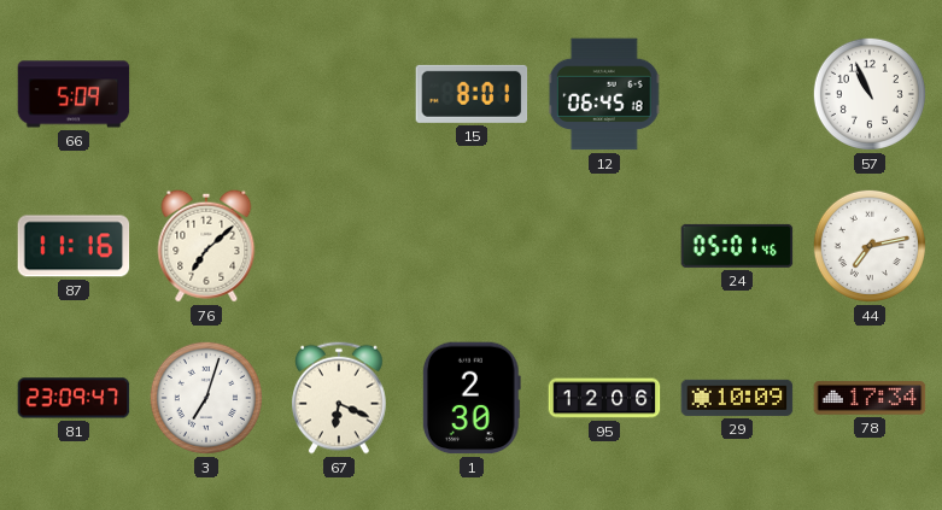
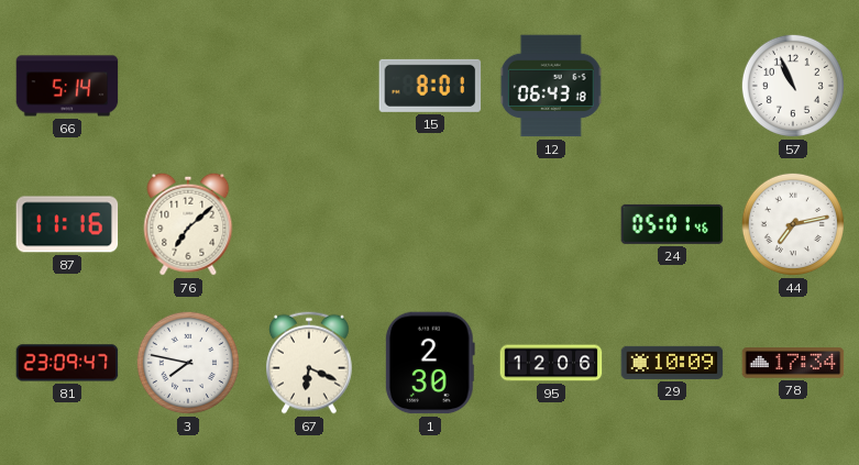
66: 5:09 -> 5:14
12: 06:45 -> 06:43
3: 7:03 -> 7:47
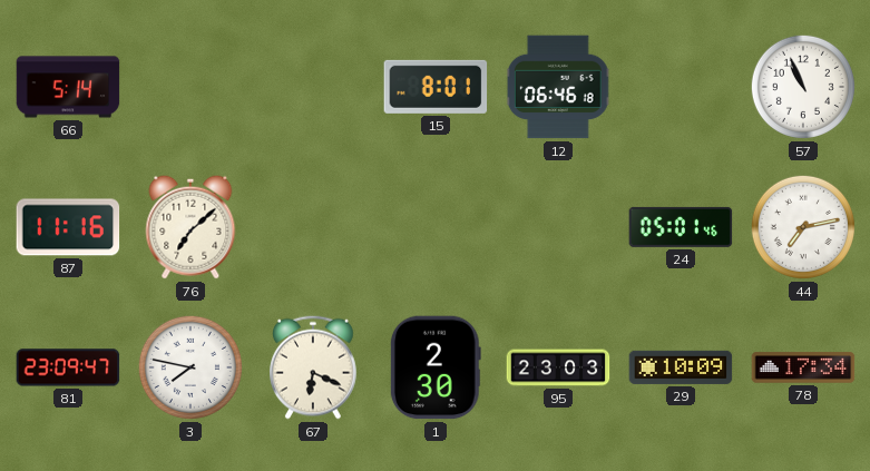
12: 06:43 -> 06:46
95: 12:06 -> 23:03
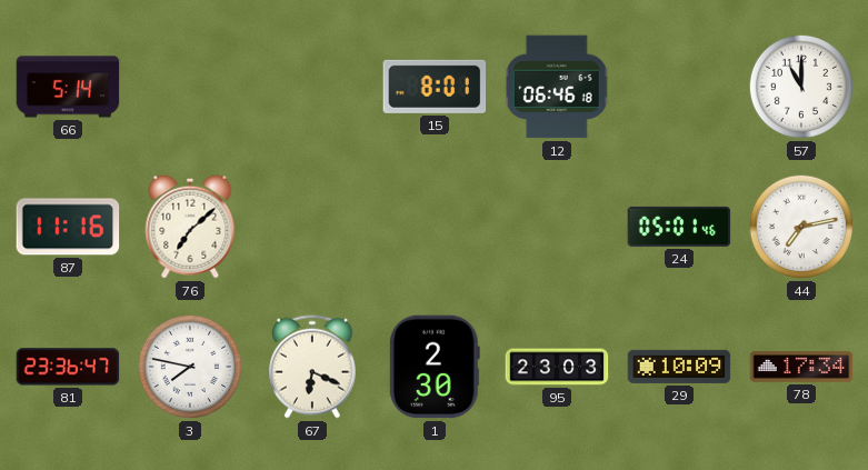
57: 10:56 -> 11:00
81: 23:09 -> 23:36
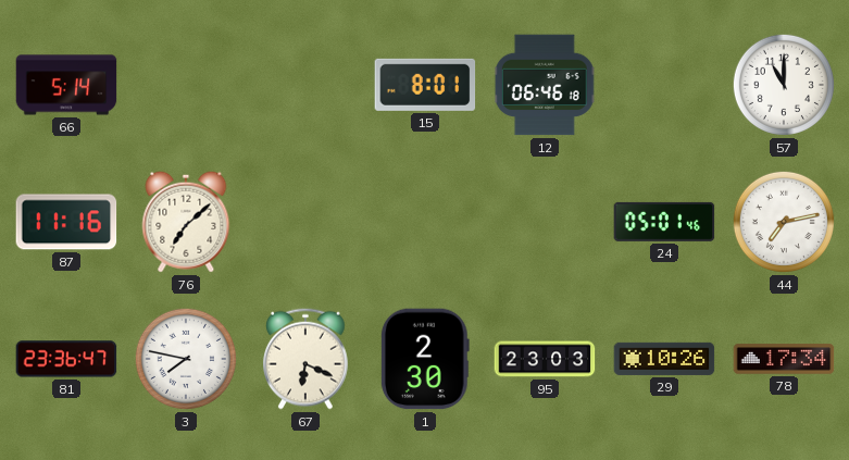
29: 10:09 -> 10:26
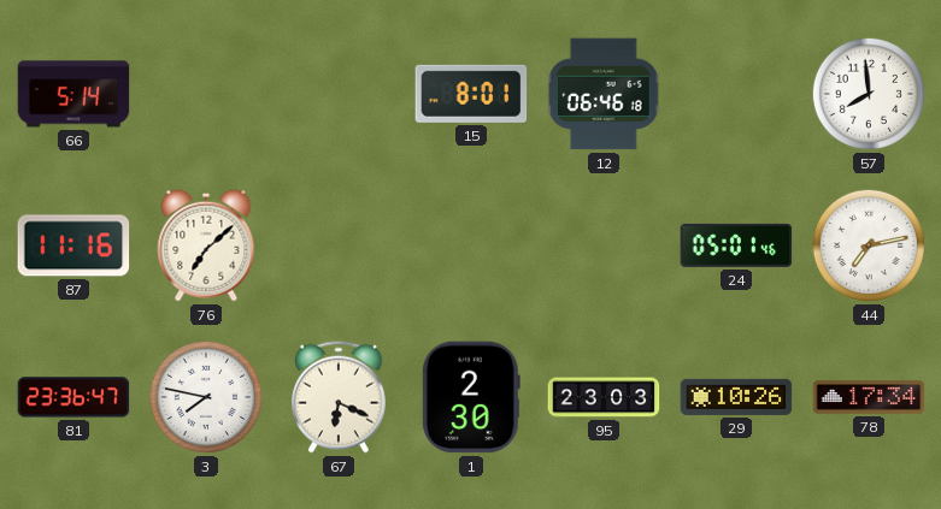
57: 11:00 -> 7:59
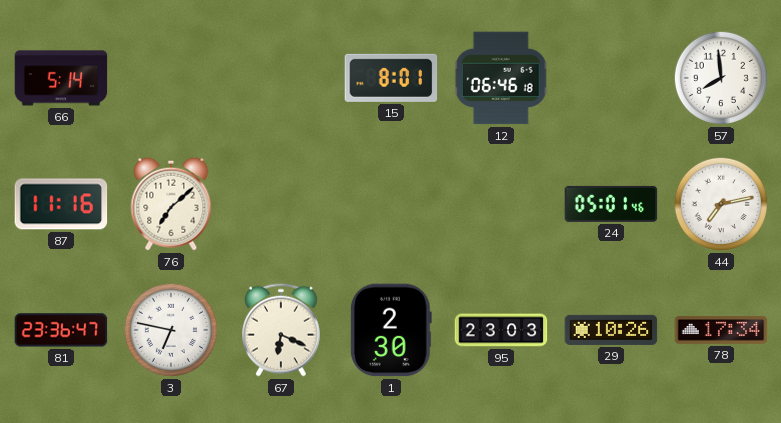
3: 7:47 -> 6:47
